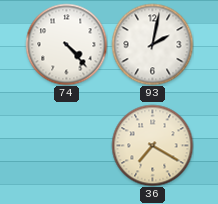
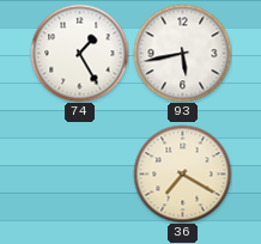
74: 4:23 -> 1:25
93: 2:02 -> 5:43
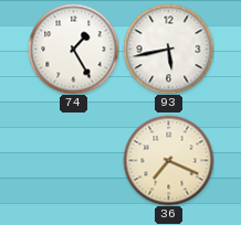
36: 7:20 -> 7:19
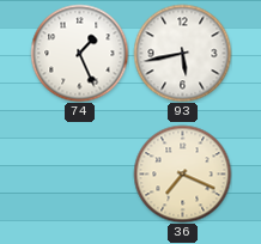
74: 1:25 -> 1:26
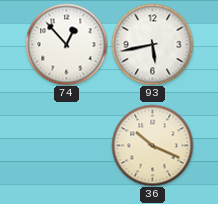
74: 1:26 -> 12:53
36: 7:19 -> 10:19
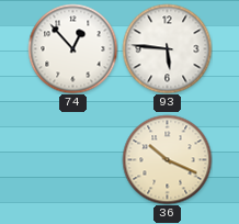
93: 5:43 -> 5:46
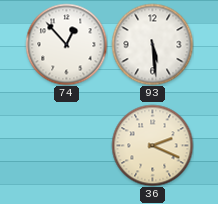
93: 5:46 -> 5:29
36: 10:19 -> 2:19
